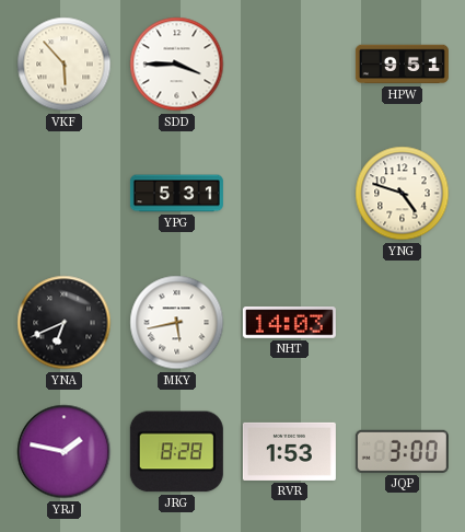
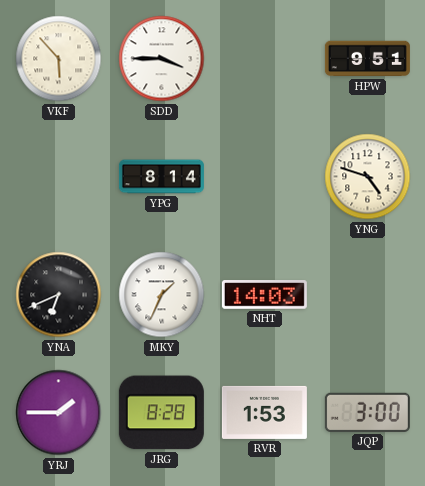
YPG: 5:31 -> 8:14
MKY: 5:43 -> 1:34
YRJ: 1:47 -> 1:45
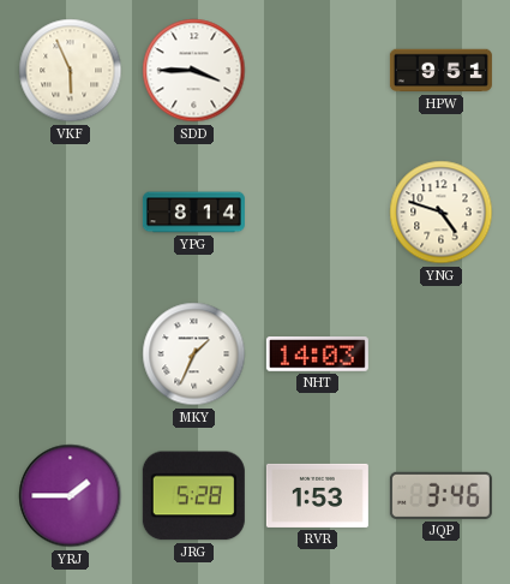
VKF: 5:53 -> 5:56
YNA: 6:41 -> none
JRG: 8:28 -> 5:28
JQP: 3:00 -> 3:46
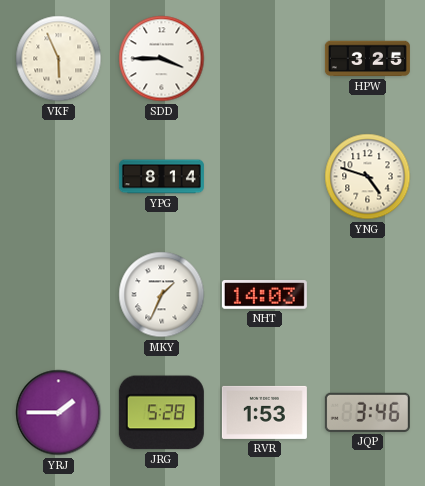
HPW: 9:51 -> 3:25
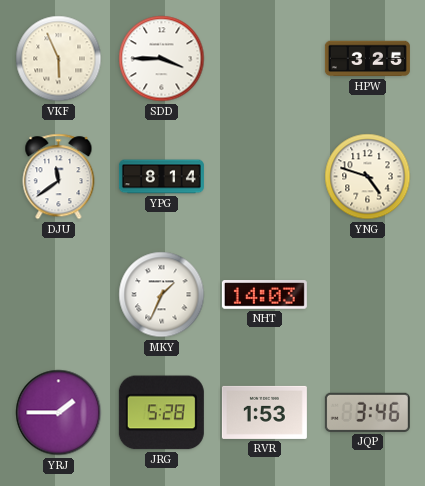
DJU: none -> 11:39
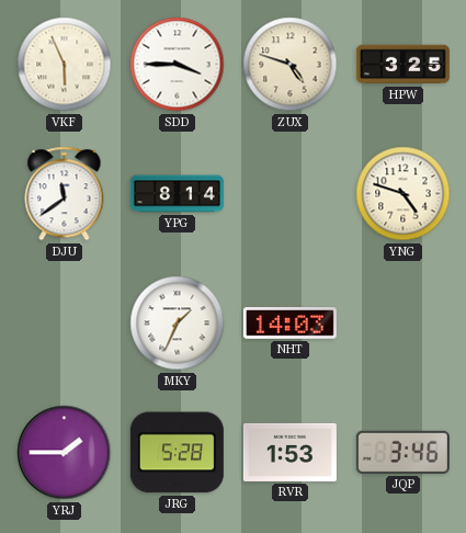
ZUX: none -> 4:48
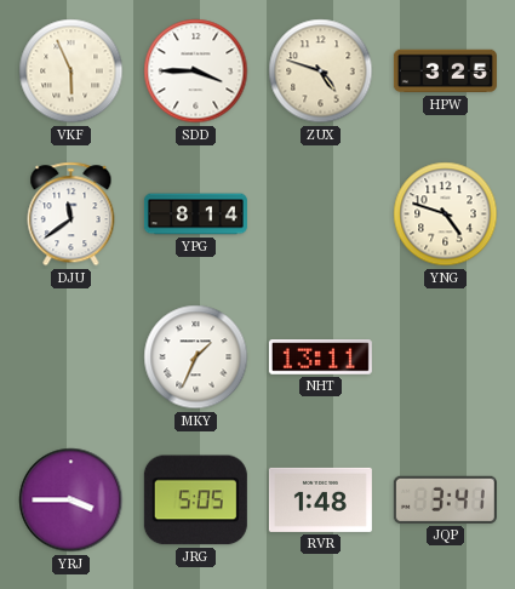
NHT: 14:03 -> 13:11
YRJ: 1:45 -> 3:45
JRG: 5:28 -> 5:05
RVR: 1:53 -> 1:48
JQP: 3:46 -> 3:41
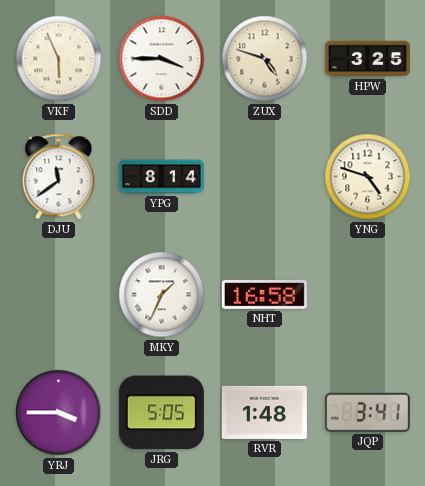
NHT: 13:11 -> 16:58
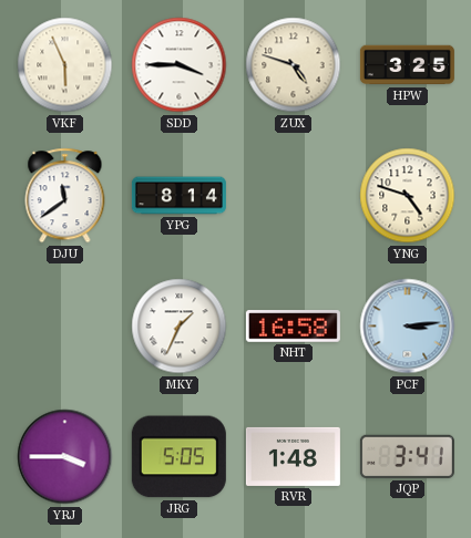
PCF: none -> 3:14
